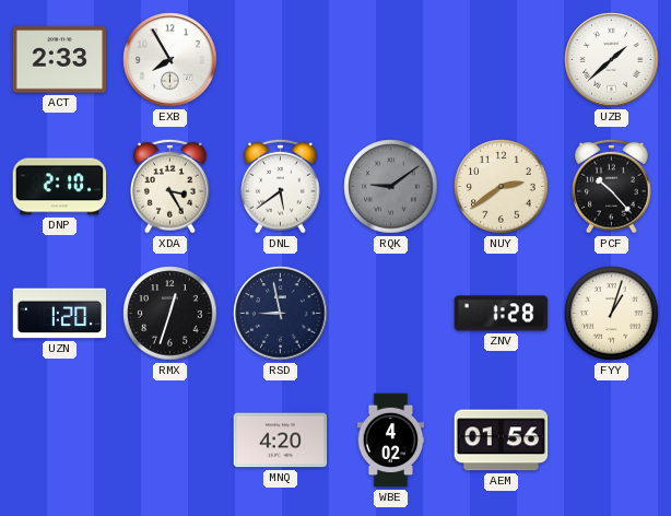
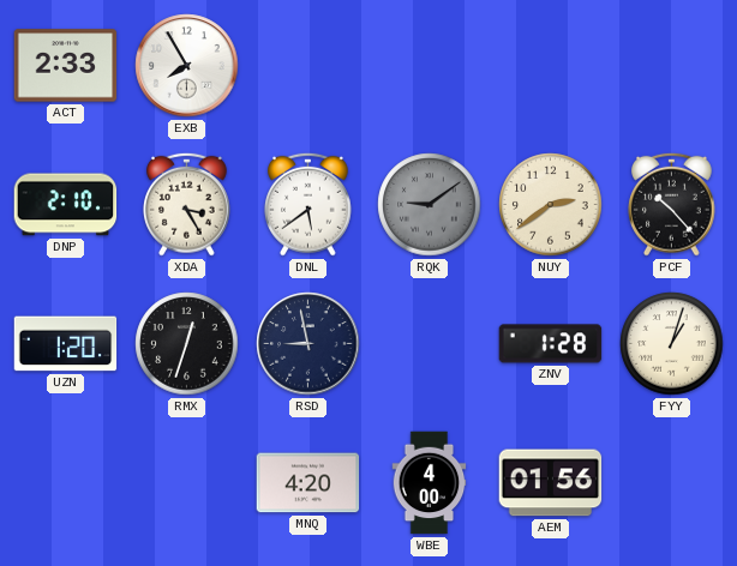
UZB: 1:38 -> none
WBE: 4:02 -> 4:00
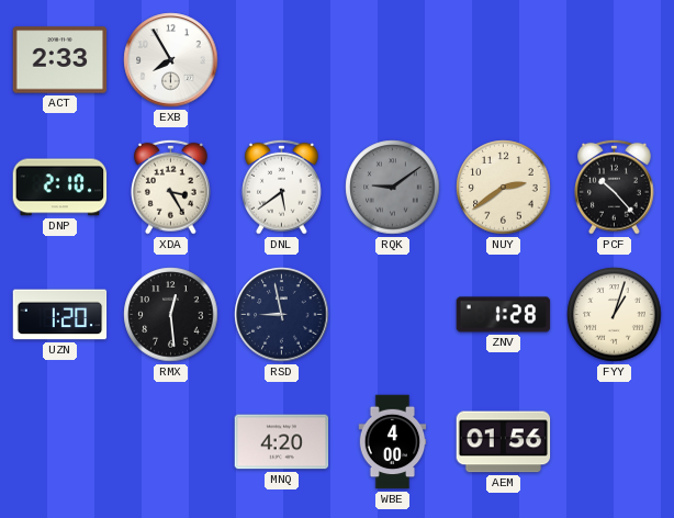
RMX: 12:33 -> 12:29
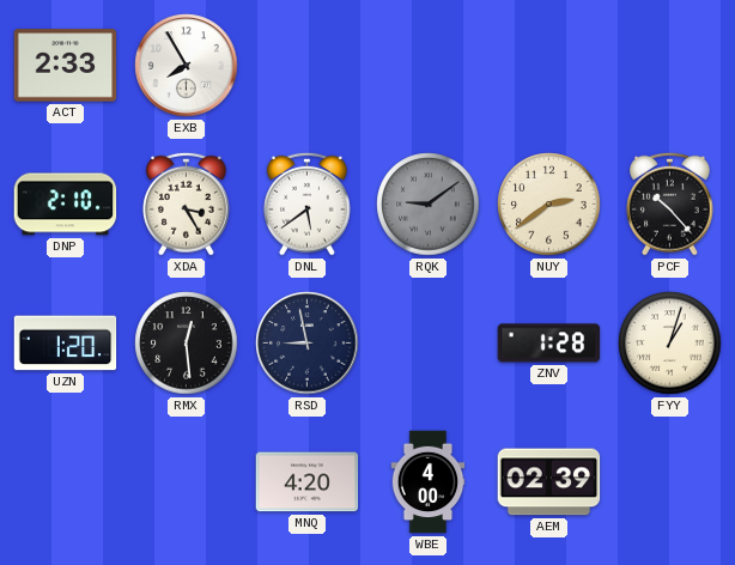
AEM: 01:56 -> 02:39
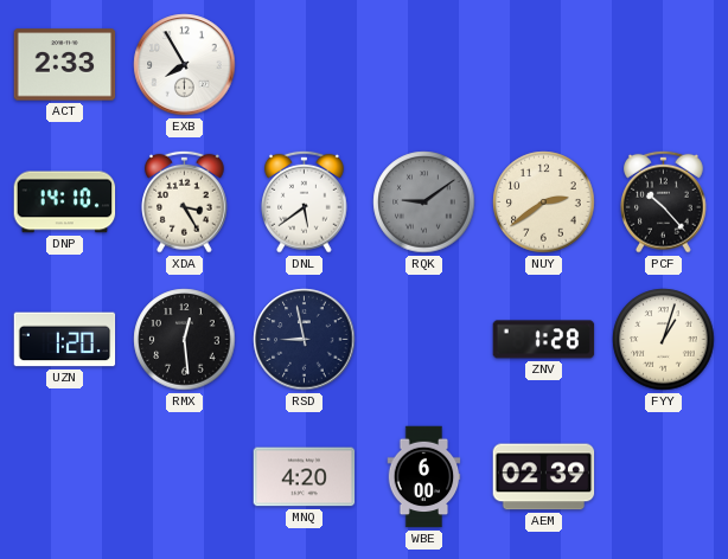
DNP: 2:10 -> 14:10
WBE: 4:00 -> 6:00
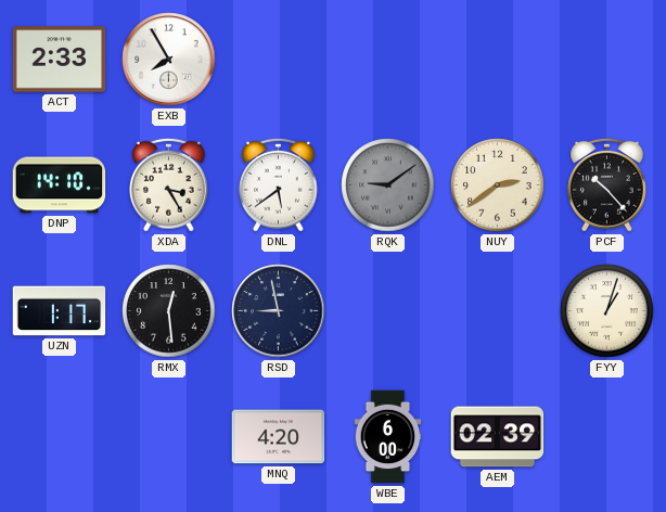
UZN: 1:20 -> 1:17
ZNV: 1:28 -> none
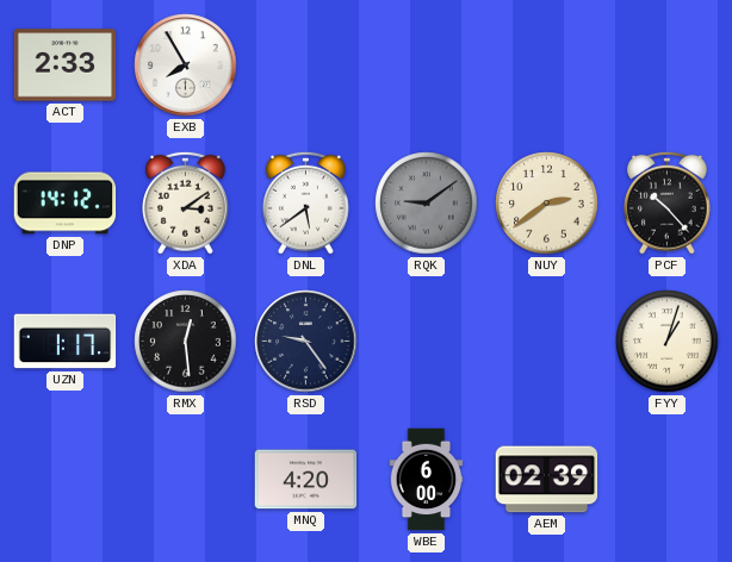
DNP: 14:10 -> 14:12
XDA: 3:25 -> 3:09
RSD: 8:58 -> 9:24
